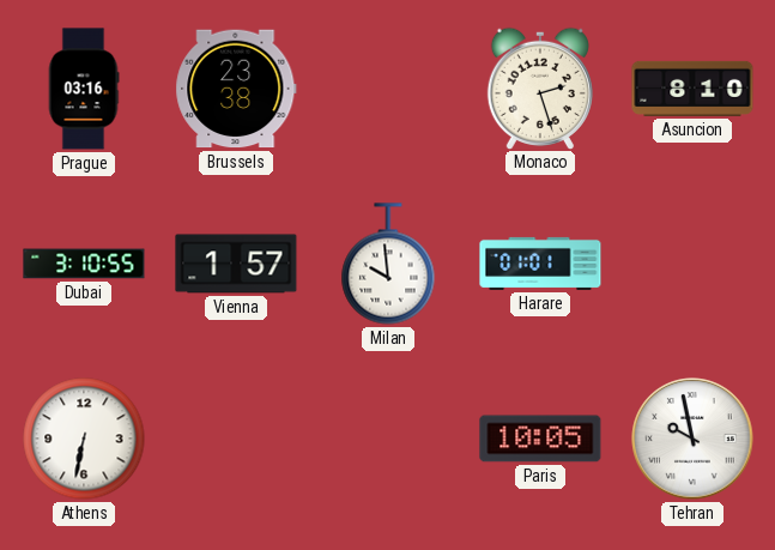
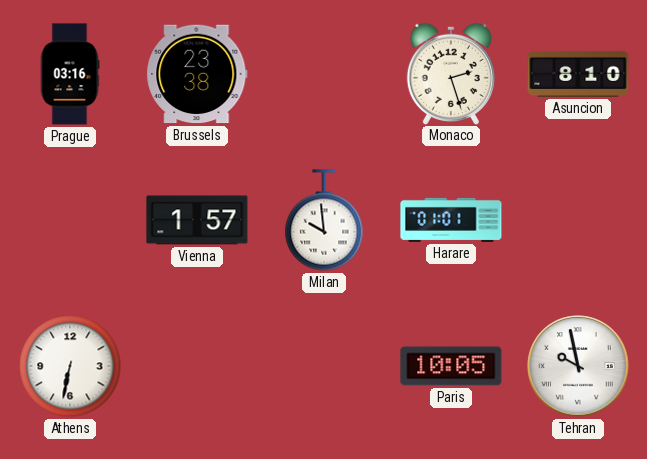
Dubai: 3:10 -> none
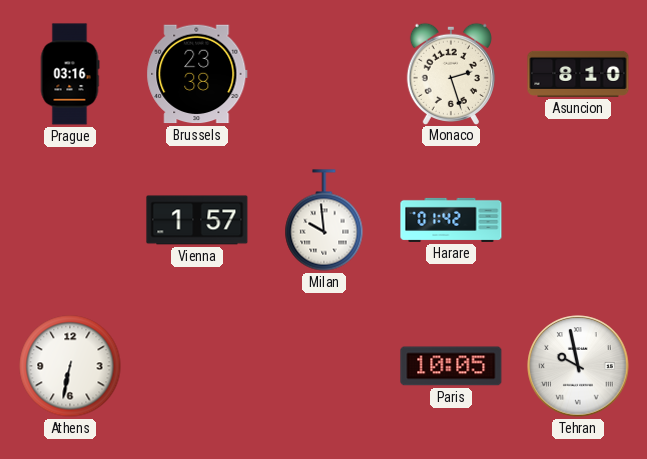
Harare: 01:01 -> 01:42
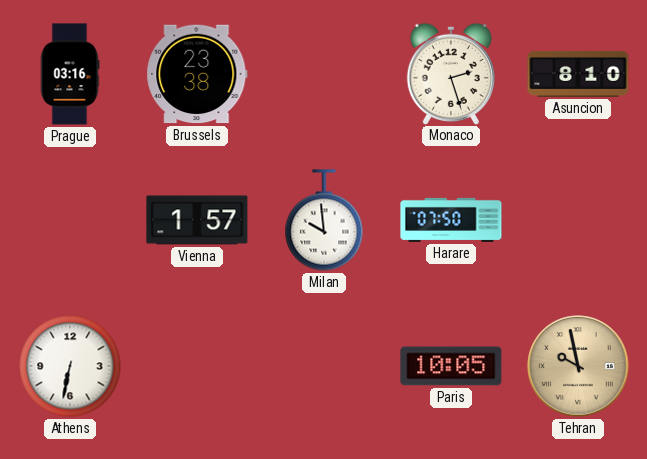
Harare: 01:42 -> 07:50
Tehran dial: white -> champagne
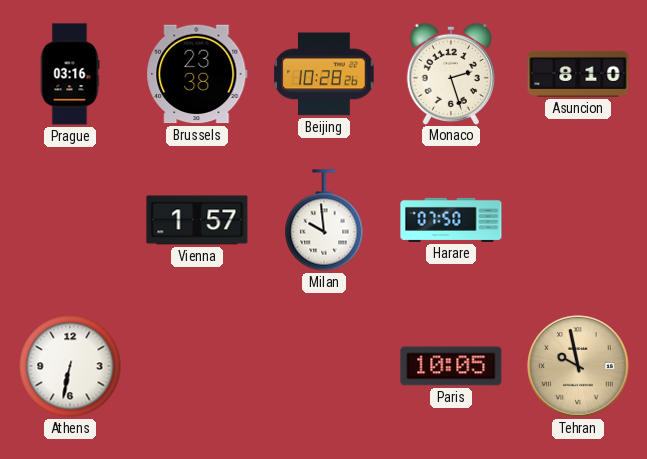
Beijing: none -> 10:28
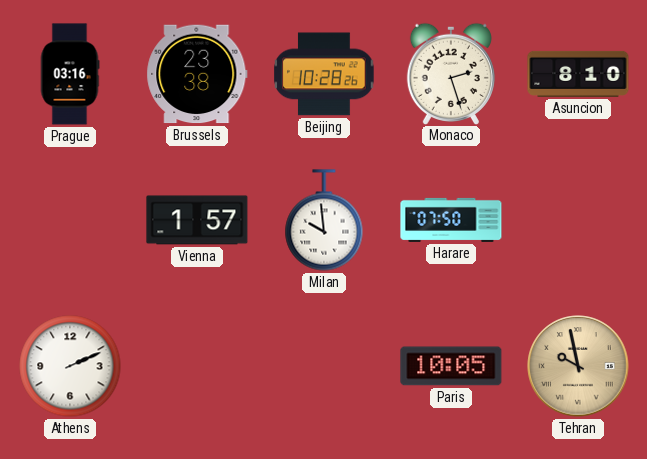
Athens: 6:32 -> 2:11
